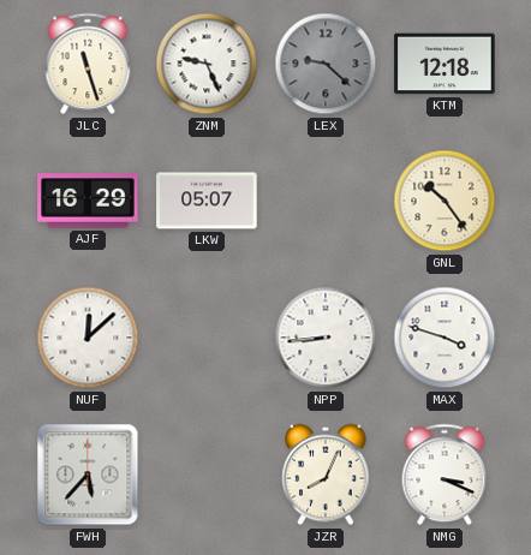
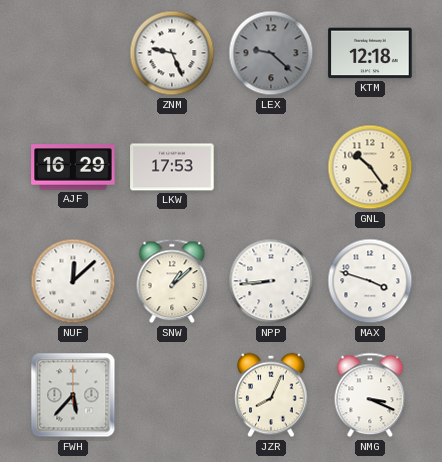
JLC: 11:27 -> none
LKW: 05:07 -> 17:53
SNW: none -> 1:08
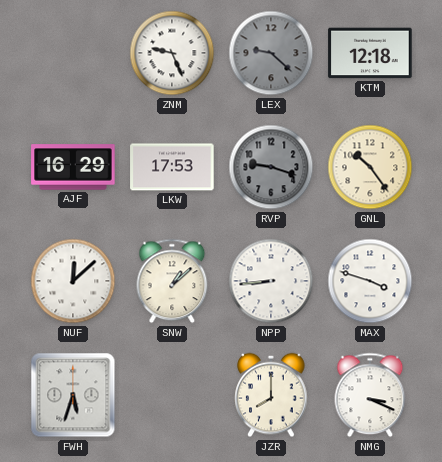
RVP: none -> 9:18
FWH: 5:37 -> 5:33
JZR: 8:04 -> 8:00
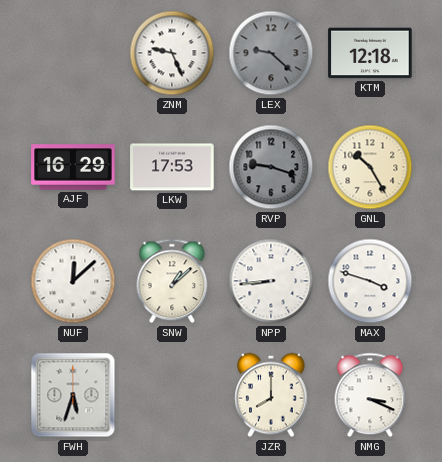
GNL: 10:24 -> 10:25
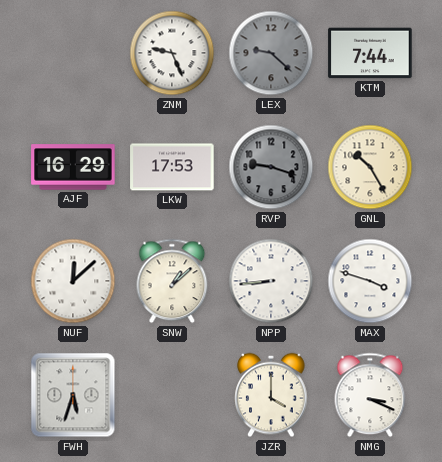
KTM: 12:18 -> 7:44
JZR: 8:00 -> 4:00
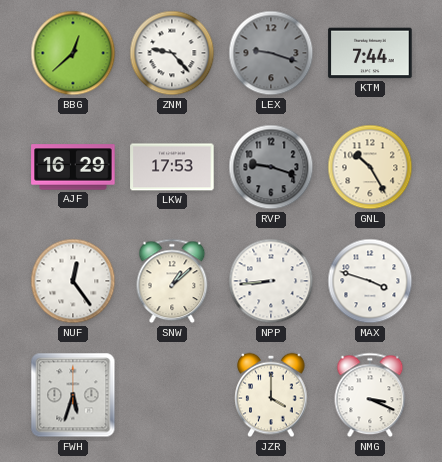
BBG: none -> 12:38
ZNM: 9:26 -> 9:23
LEX: 9:22 -> 9:18
NUF: 12:08 -> 12:24
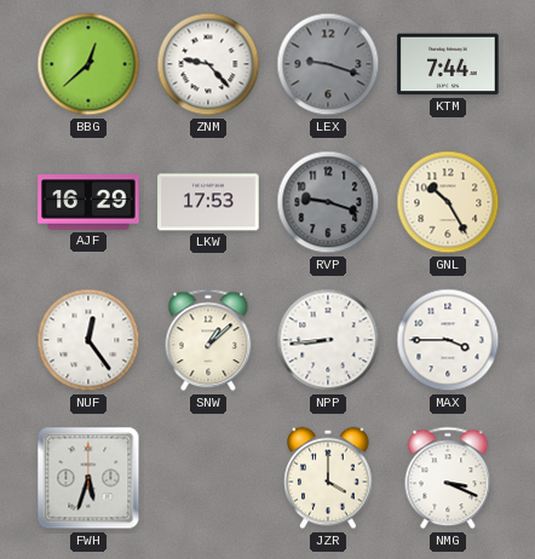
MAX: 3:48 -> 3:45
